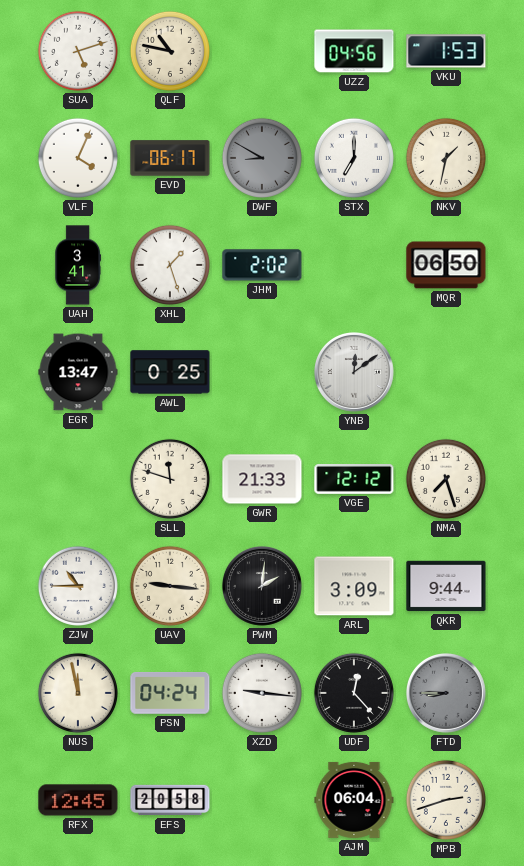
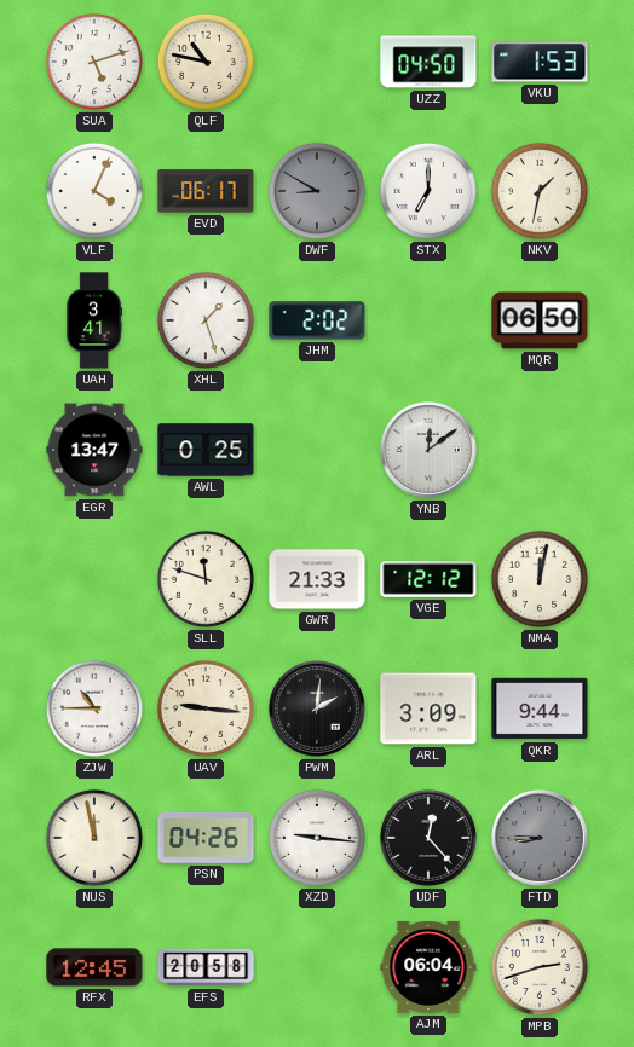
UZZ: 04:56 -> 04:50
NMA: 7:27 -> 12:02
PSN: 04:24 -> 04:26
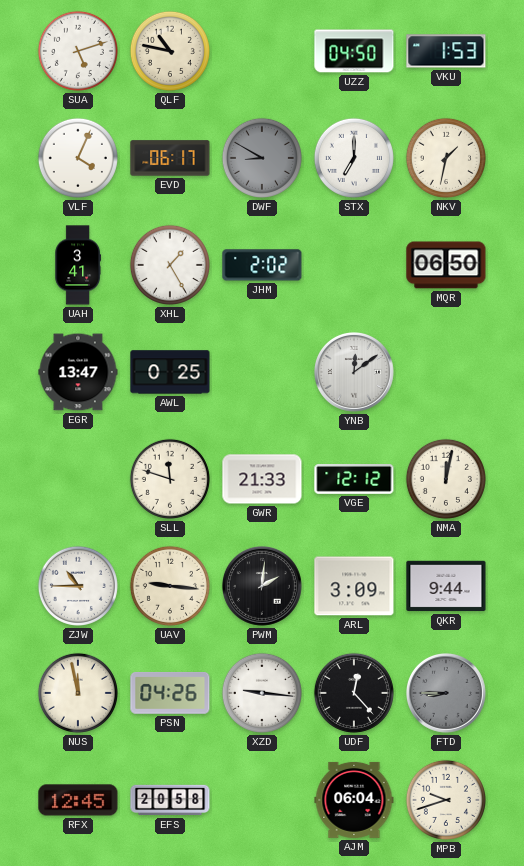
XHL: 1:27 -> 1:25
MPB: 2:42 -> 9:42
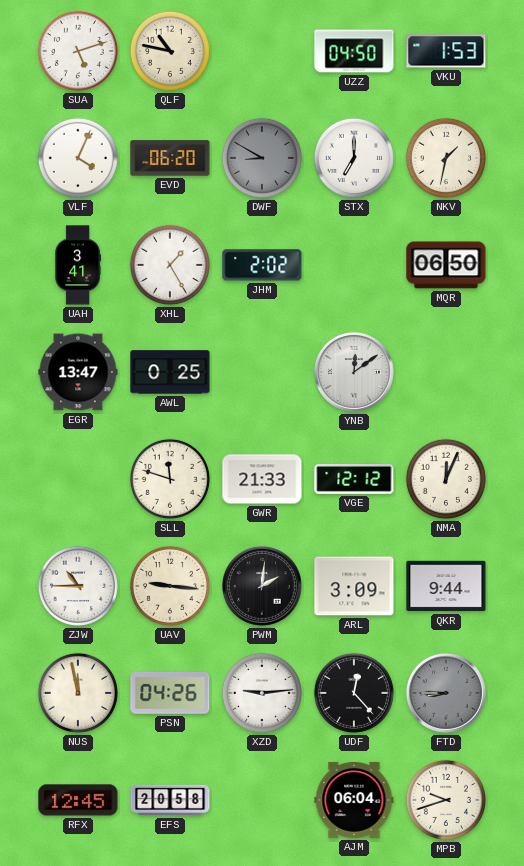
EVD: 06:17 -> 06:20
NMA: 12:02 -> 12:04
XZD: 9:16 -> 9:14
